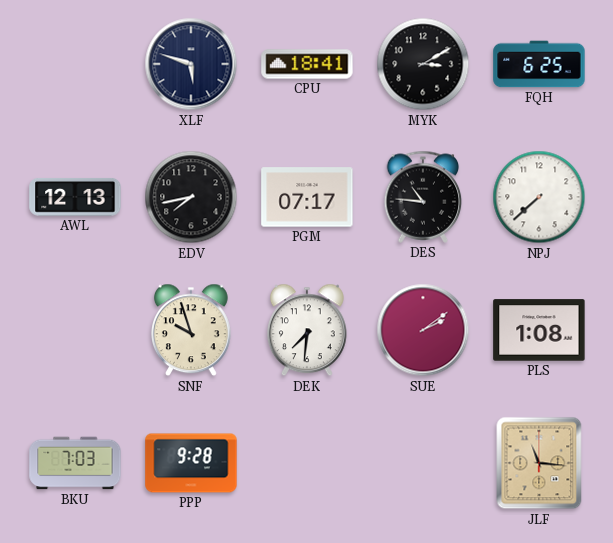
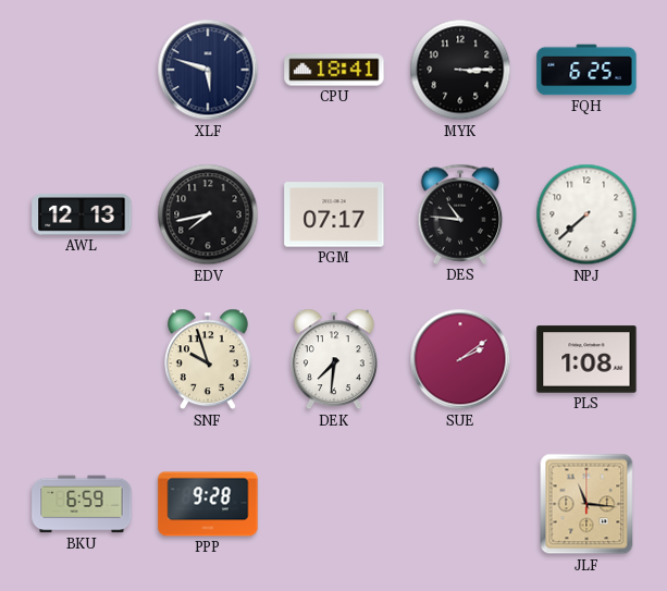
MYK: 3:10 -> 3:15
BKU: 7:03 -> 6:59
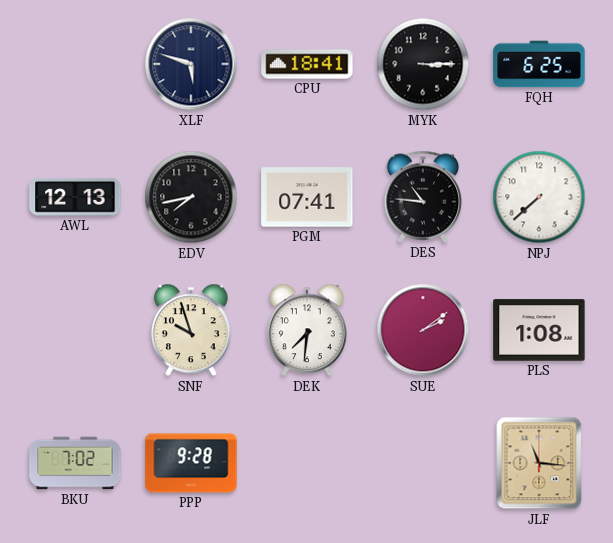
PGM: 07:17 -> 07:41
BKU: 6:59 -> 7:02
